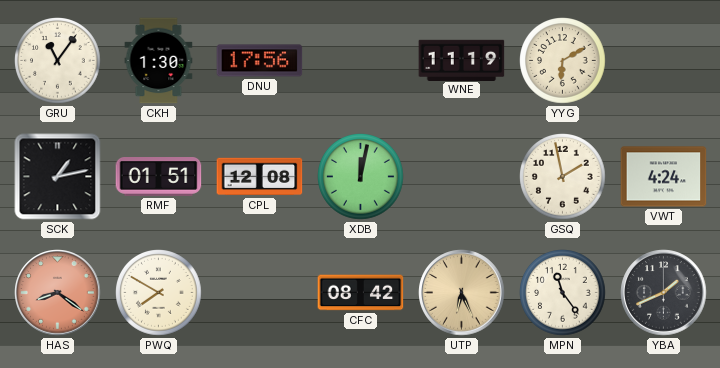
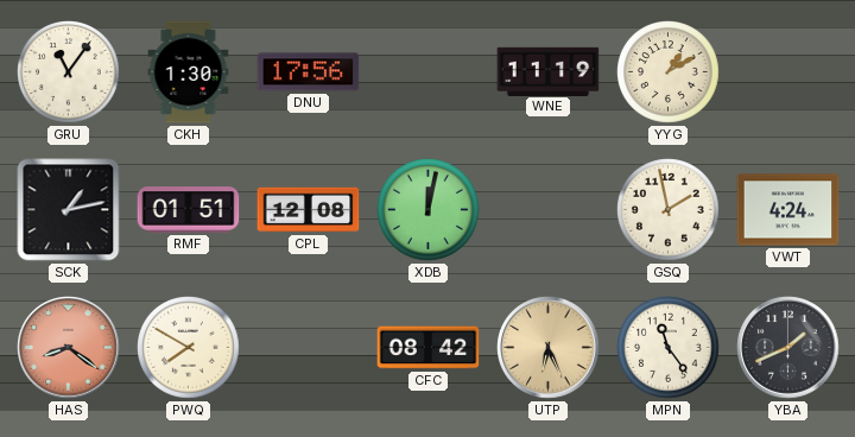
YYG: 6:10 -> 1:10
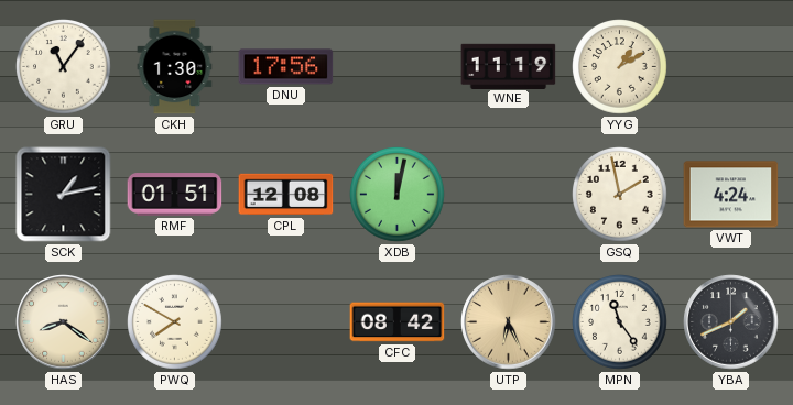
HAS dial: salmon -> cream
